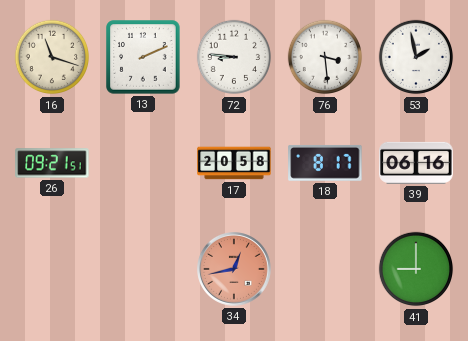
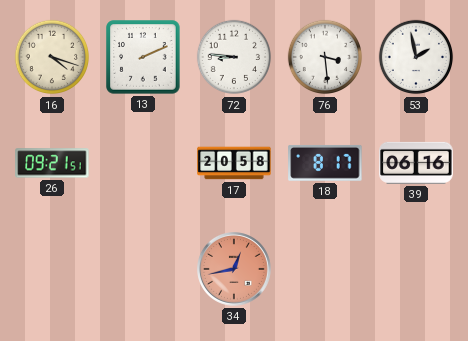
16: 11:18 -> 4:18
41: 9:00 -> none
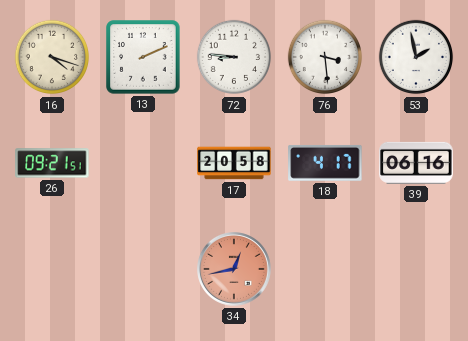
18: 8:17 -> 4:17
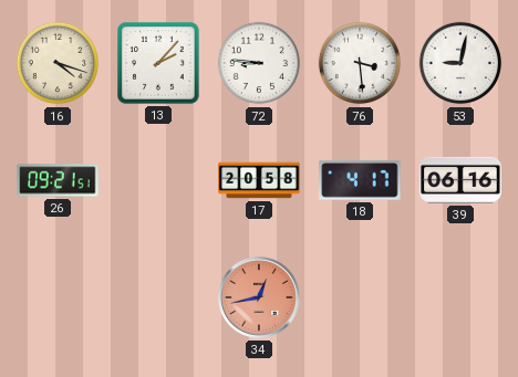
13: 2:11 -> 2:07
53: 1:58 -> 9:02
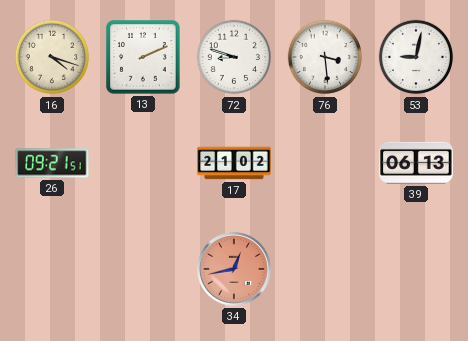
13: 2:07 -> 2:11
72: 8:46 -> 8:48
17: 20:58 -> 21:02
18: 4:17 -> none
39: 06:16 -> 06:13
